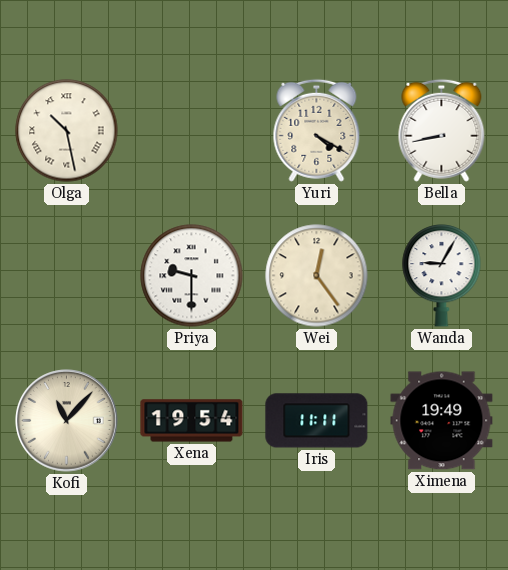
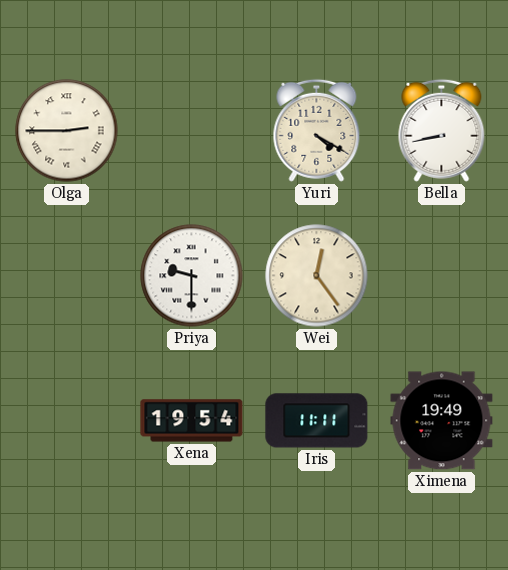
Olga: 10:28 -> 2:45
Wanda: 9:05 -> none
Kofi: 11:07 -> none
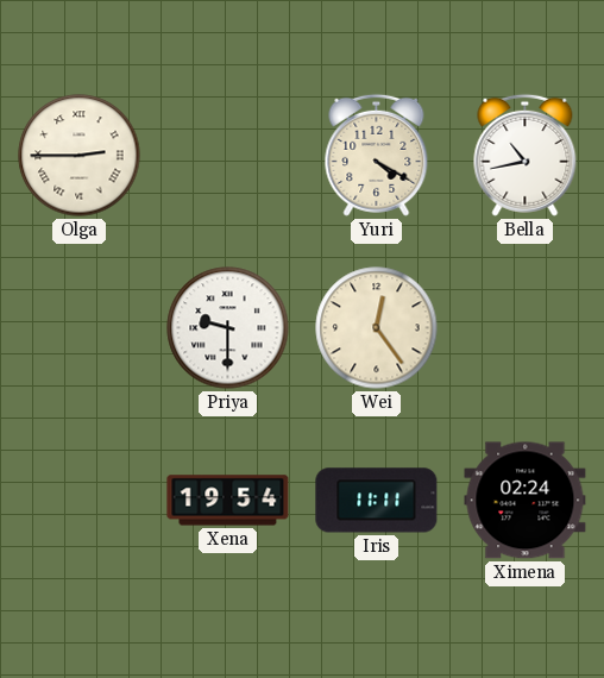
Bella: 8:43 -> 10:43
Ximena: 19:49 -> 02:24
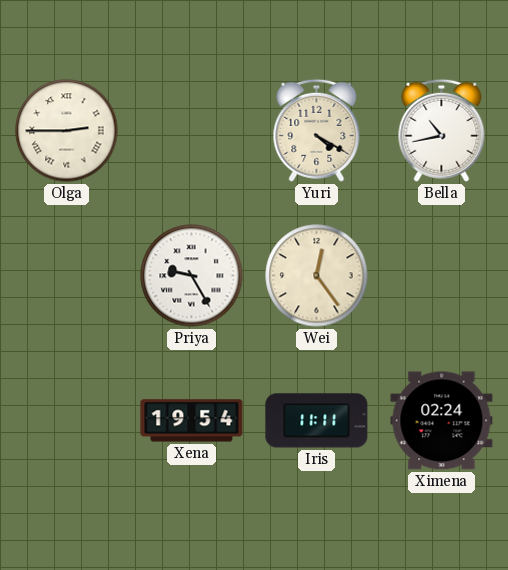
Priya: 9:30 -> 9:25
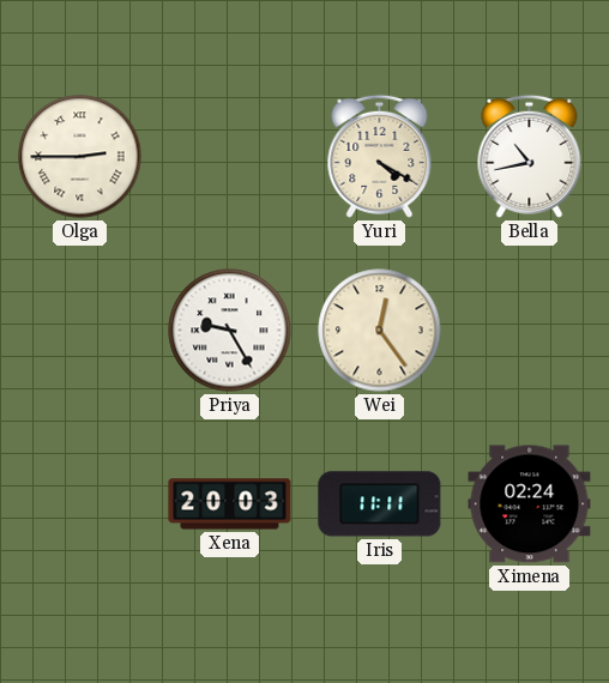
Xena: 19:54 -> 20:03
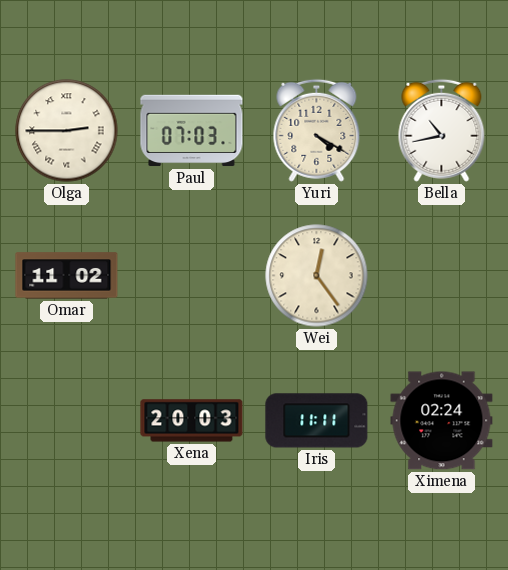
Paul: none -> 07:03
Omar: none -> 11:02
Priya: 9:25 -> none
